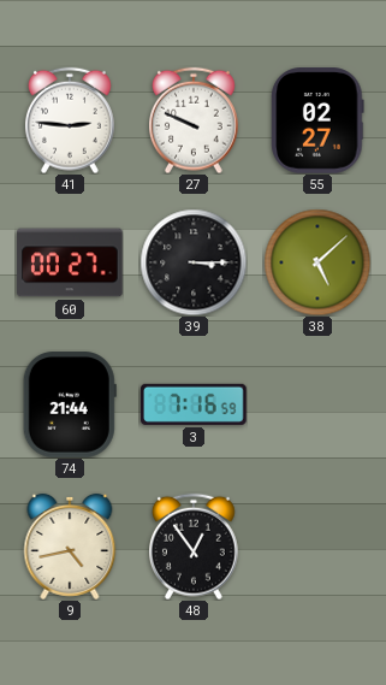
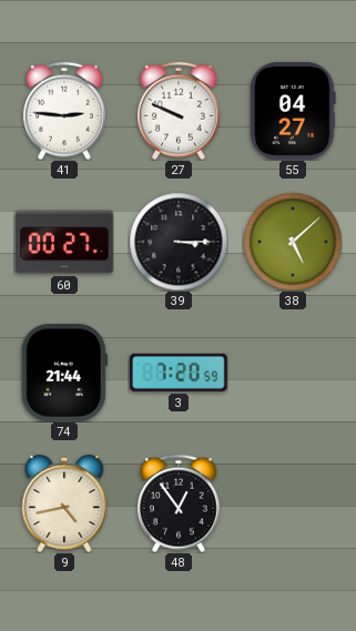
55: 02:27 -> 04:27
3: 7:16 -> 7:20
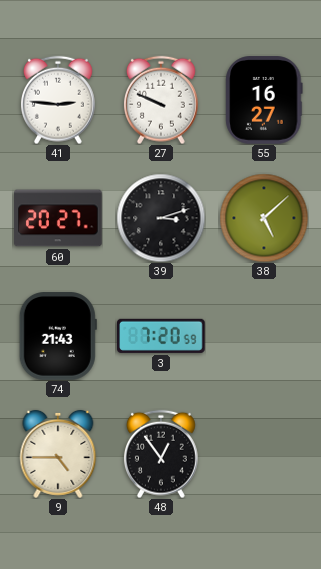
55: 04:27 -> 16:27
60: 00:27 -> 20:27
39: 3:15 -> 3:12
74: 21:44 -> 21:43
9: 4:43 -> 4:45
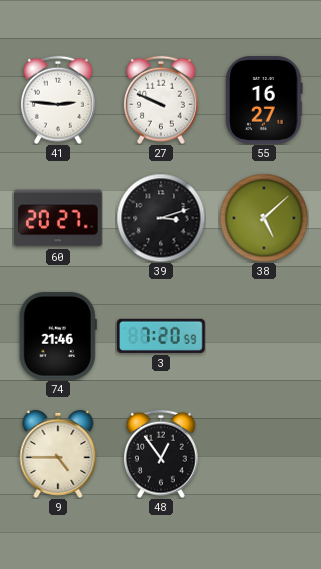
74: 21:43 -> 21:46
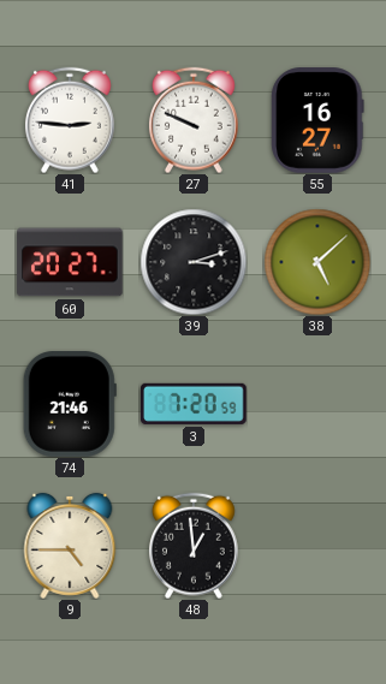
48: 12:54 -> 12:59
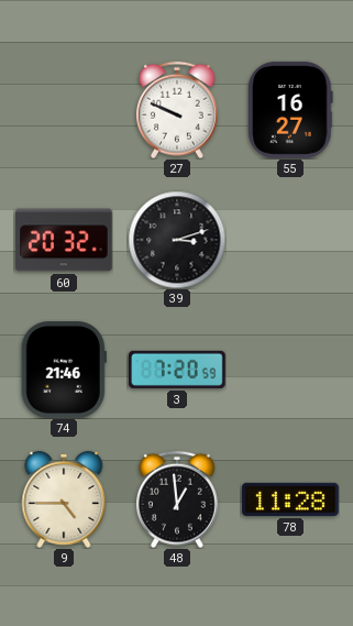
41: 2:46 -> none
60: 20:27 -> 20:32
38: 5:08 -> none
78: none -> 11:28
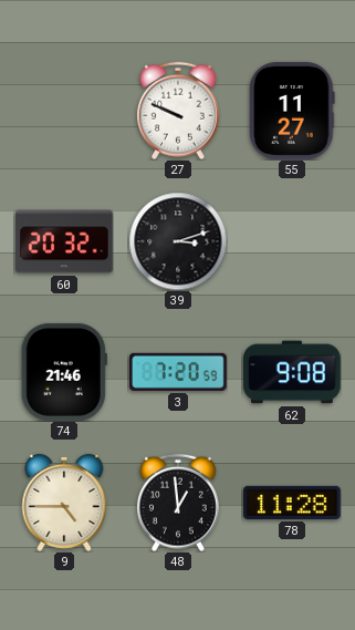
55: 16:27 -> 11:27
62: none -> 9:08
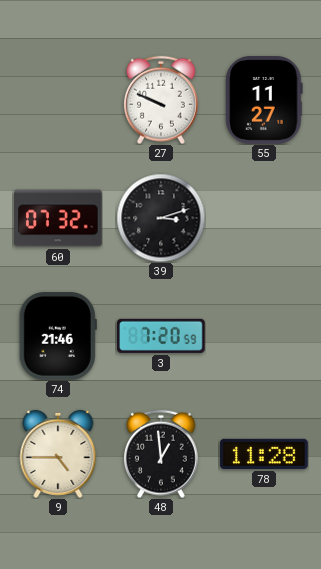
60: 20:32 -> 07:32
62: 9:08 -> none
